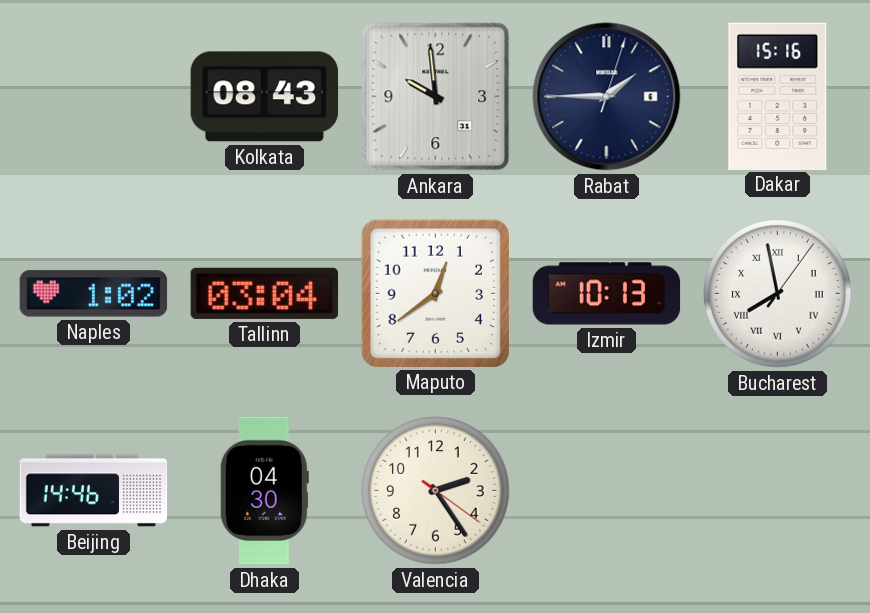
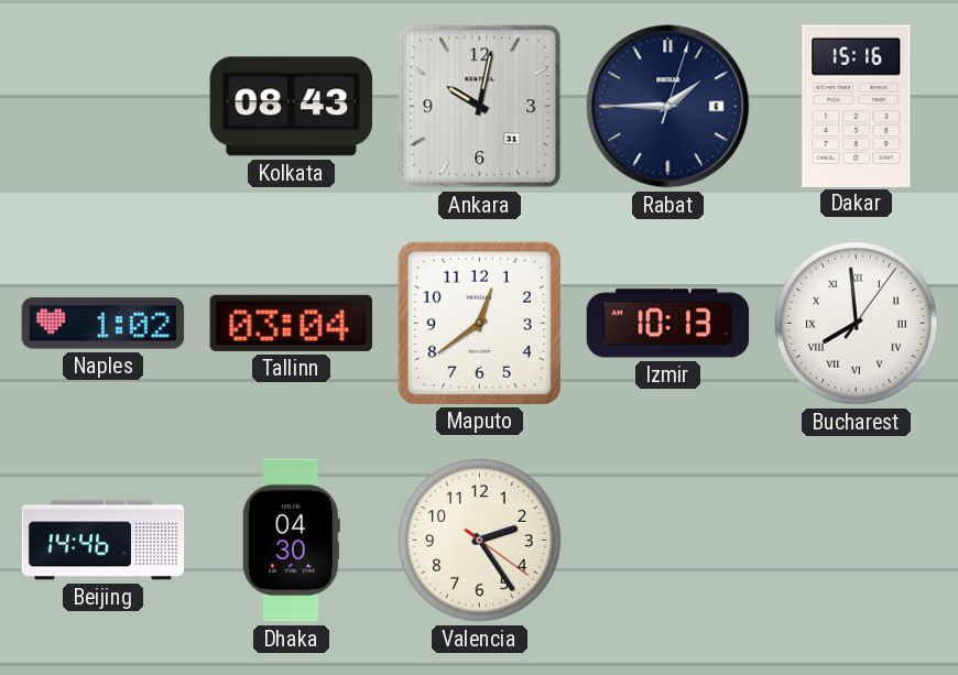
Ankara: 9:59 -> 10:02
Bucharest: 7:58 -> 7:59
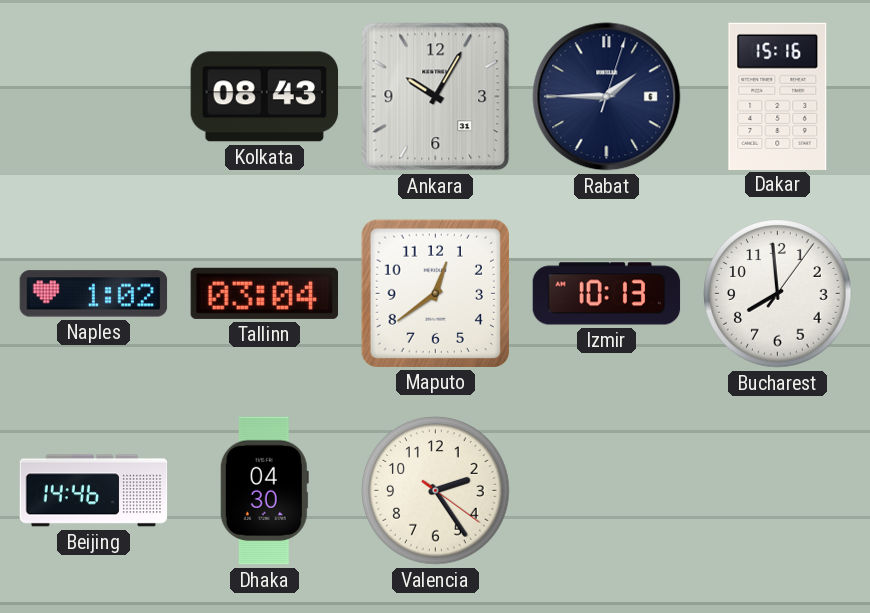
Ankara: 10:02 -> 10:05
Bucharest numerals: Roman -> Arabic
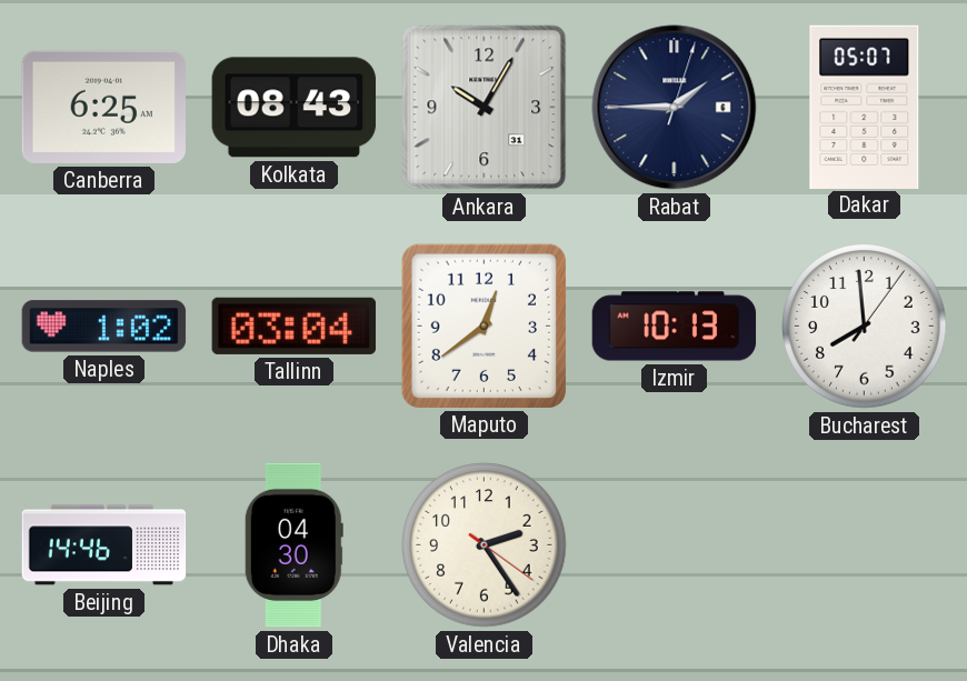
Canberra: none -> 6:25
Dakar: 15:16 -> 05:07
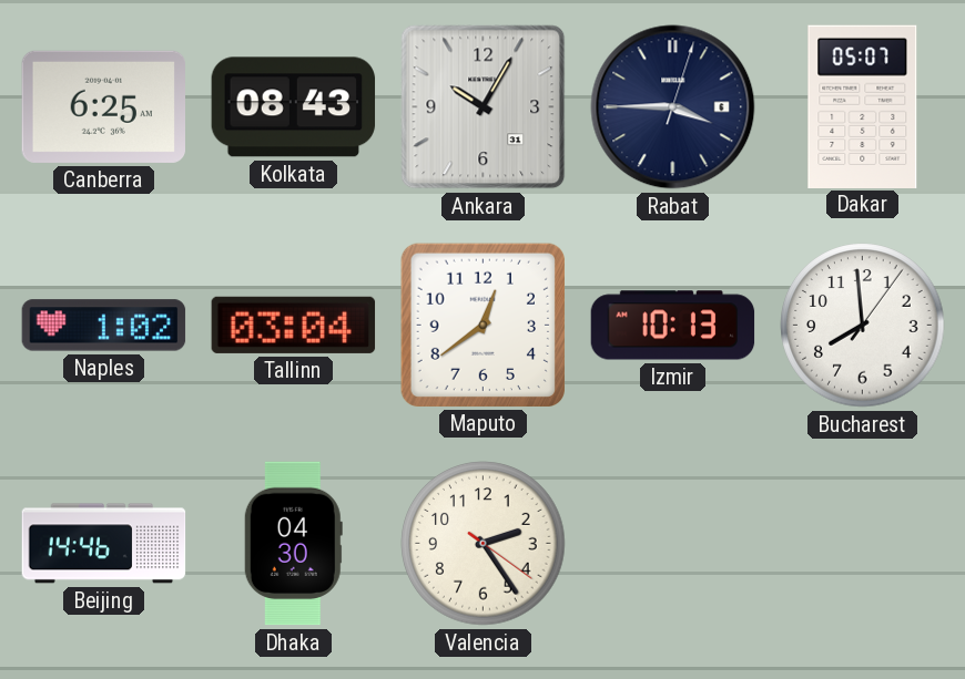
Rabat: 1:45 -> 3:45
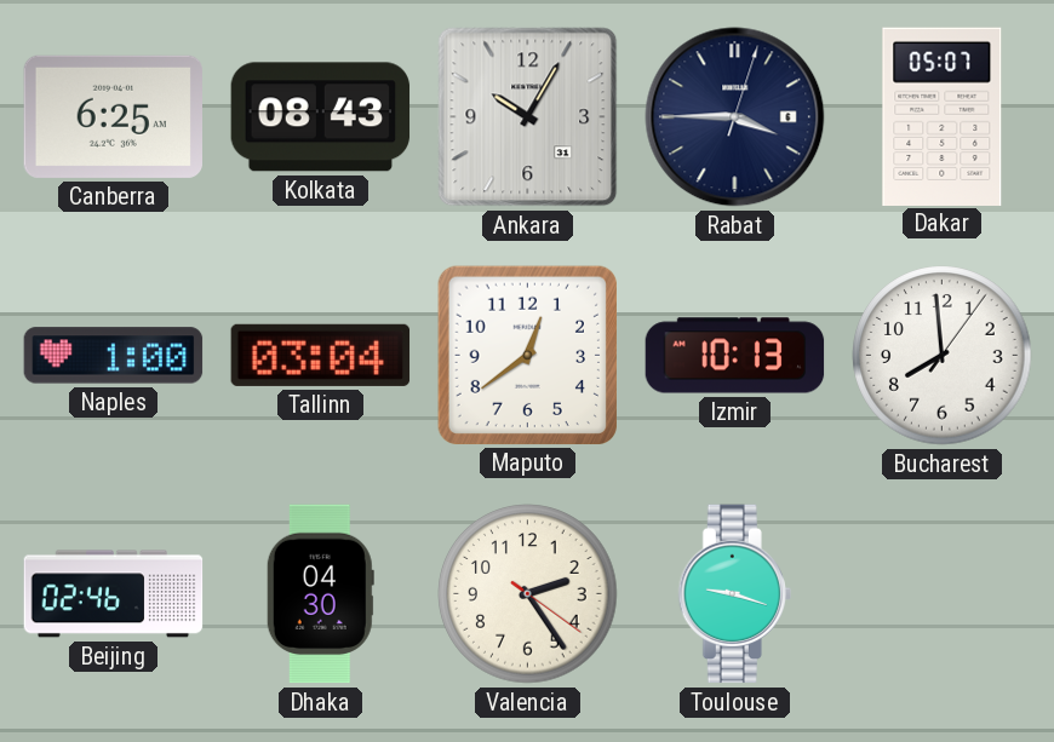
Naples: 1:02 -> 1:00
Beijing: 14:46 -> 02:46
Toulouse: none -> 9:18
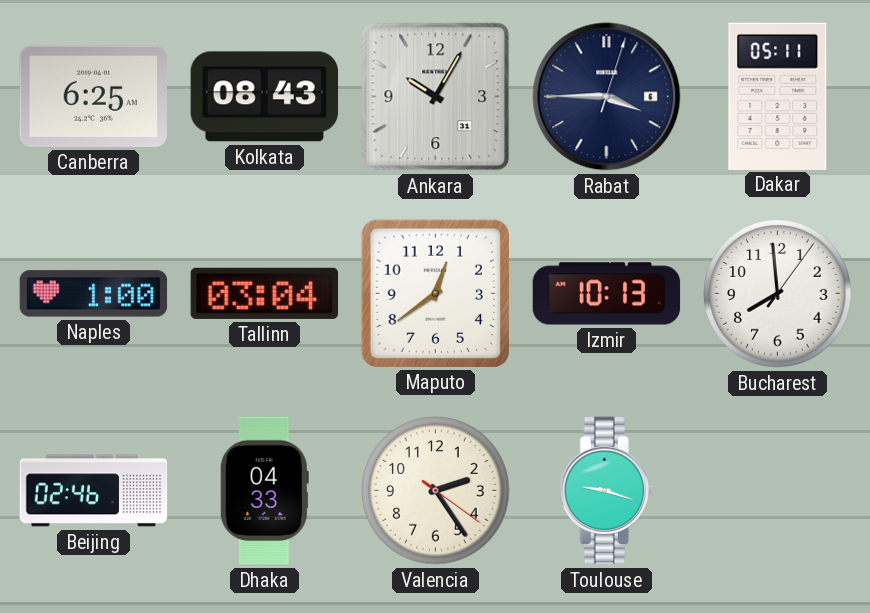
Dakar: 05:07 -> 05:11
Dhaka: 04:30 -> 04:33
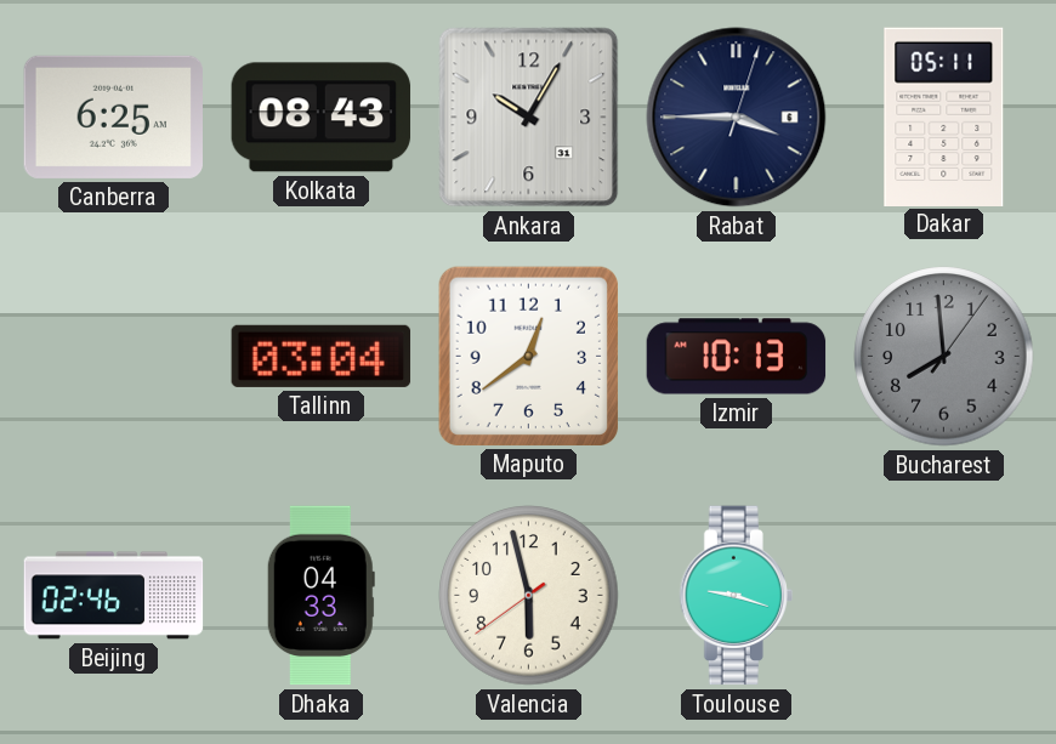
Naples: 1:00 -> none
Bucharest dial: white -> grey
Valencia: 2:24 -> 5:57
